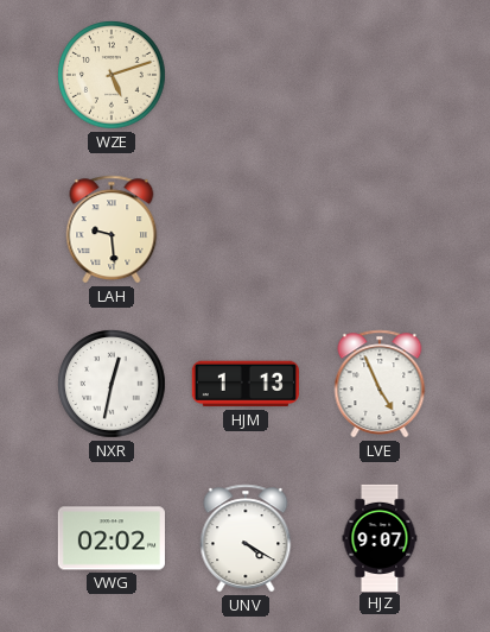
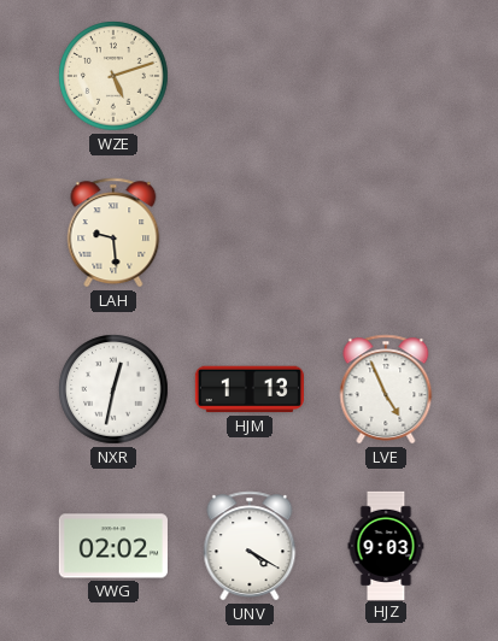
HJZ: 9:07 -> 9:03
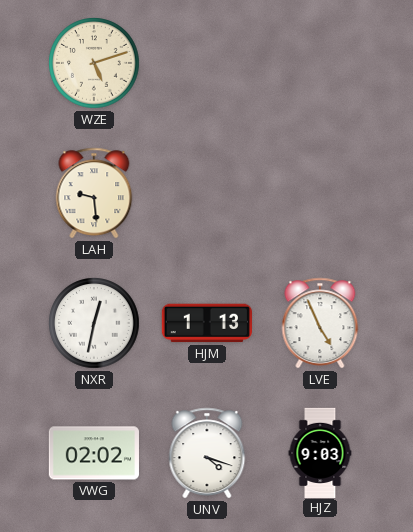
UNV: 4:20 -> 4:18
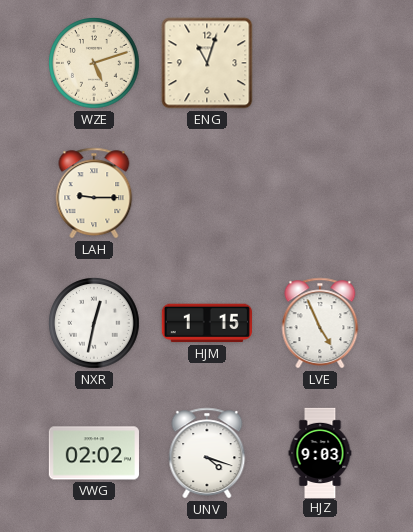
ENG: none -> 11:03
LAH: 9:29 -> 9:15
HJM: 1:13 -> 1:15
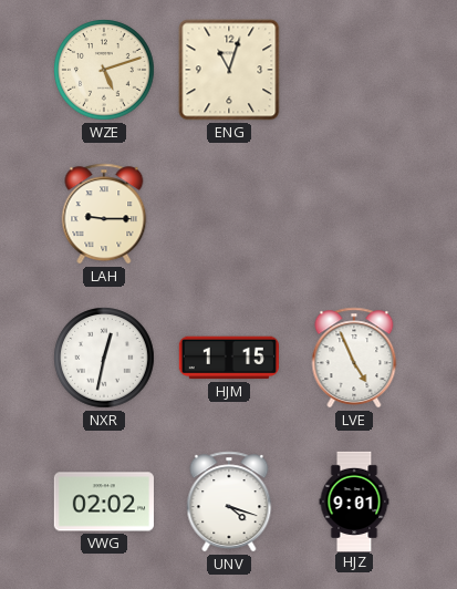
HJZ: 9:03 -> 9:01
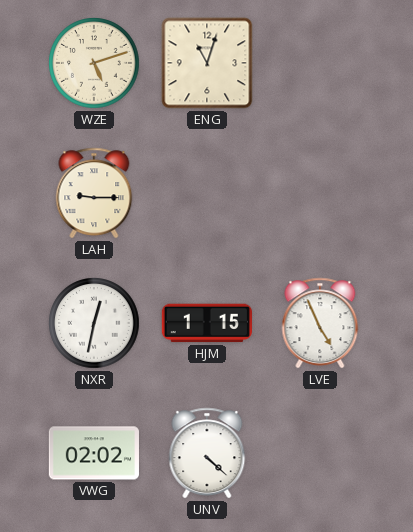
UNV: 4:18 -> 4:22
HJZ: 9:01 -> none
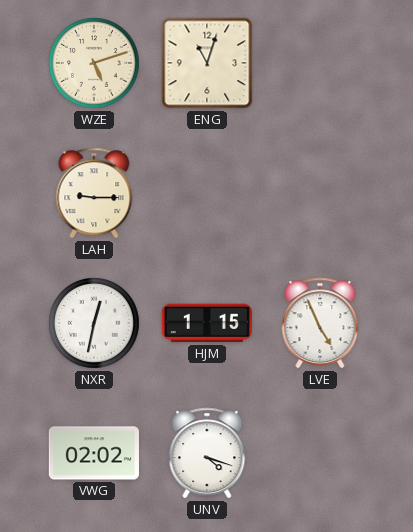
UNV: 4:22 -> 4:18
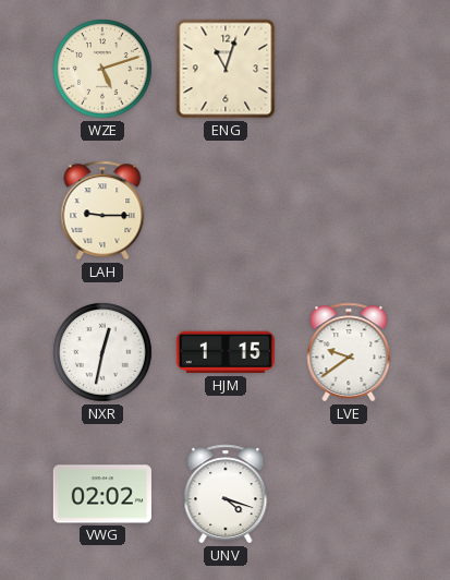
LVE: 4:56 -> 9:39
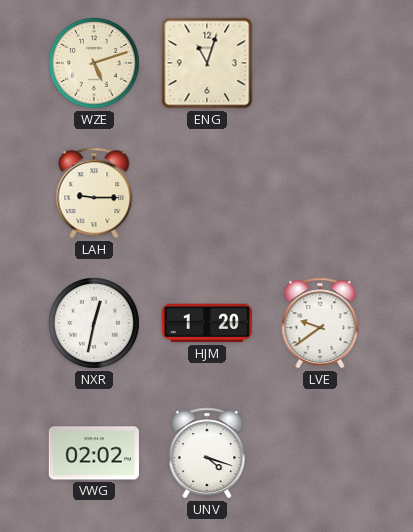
HJM: 1:15 -> 1:20
